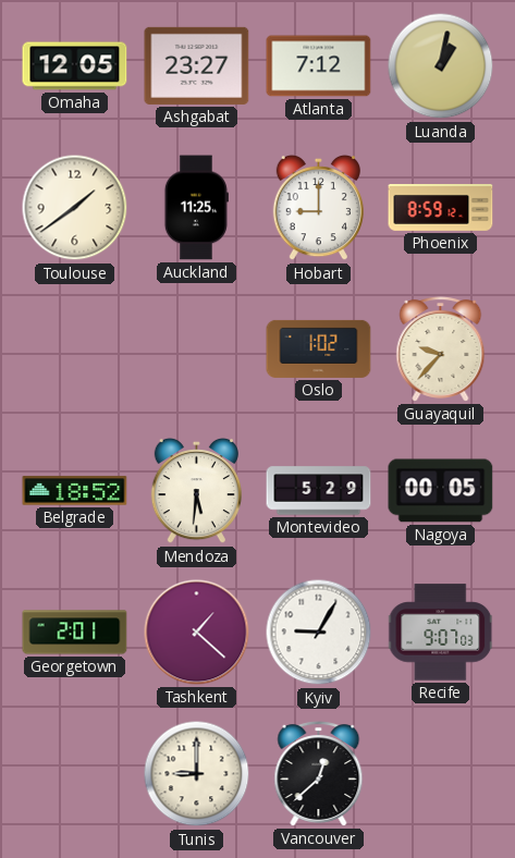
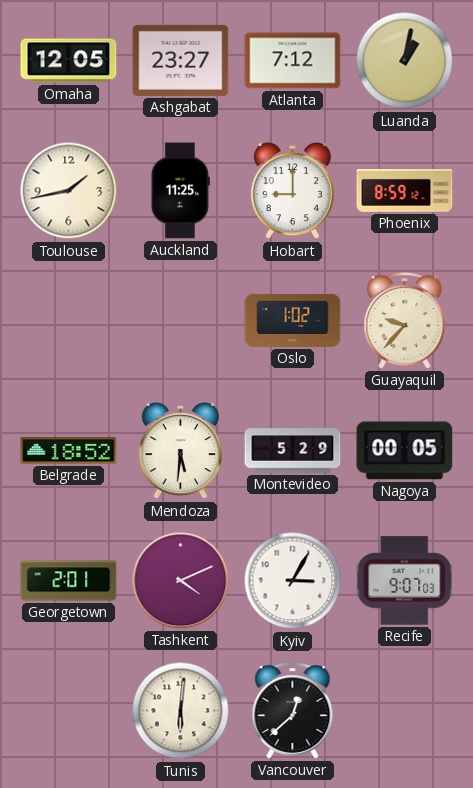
Toulouse: 1:39 -> 1:43
Tashkent: 1:22 -> 4:11
Kyiv: 9:05 -> 3:05
Tunis: 9:00 -> 6:01
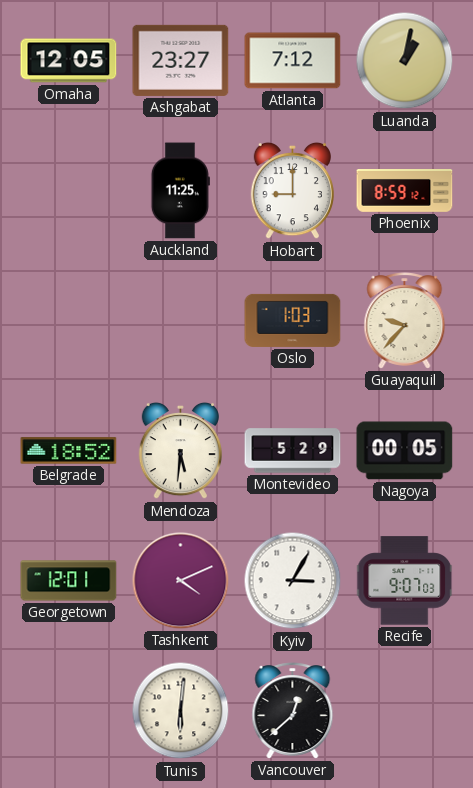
Toulouse: 1:43 -> none
Oslo: 1:02 -> 1:03
Georgetown: 2:01 -> 12:01
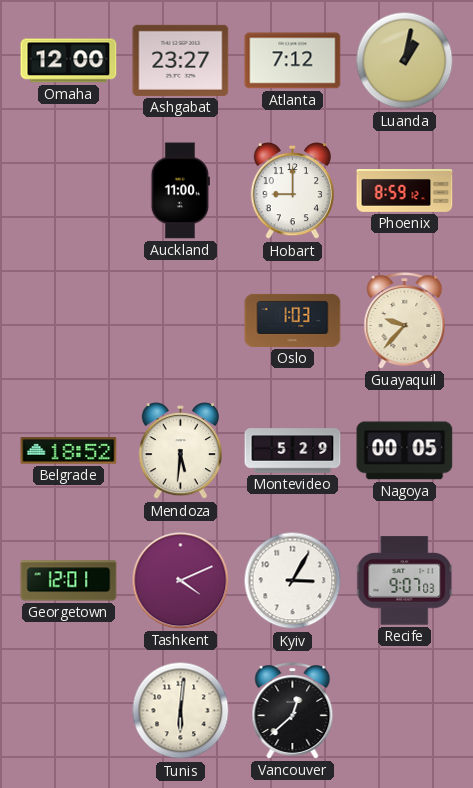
Omaha: 12:05 -> 12:00
Auckland: 11:25 -> 11:00
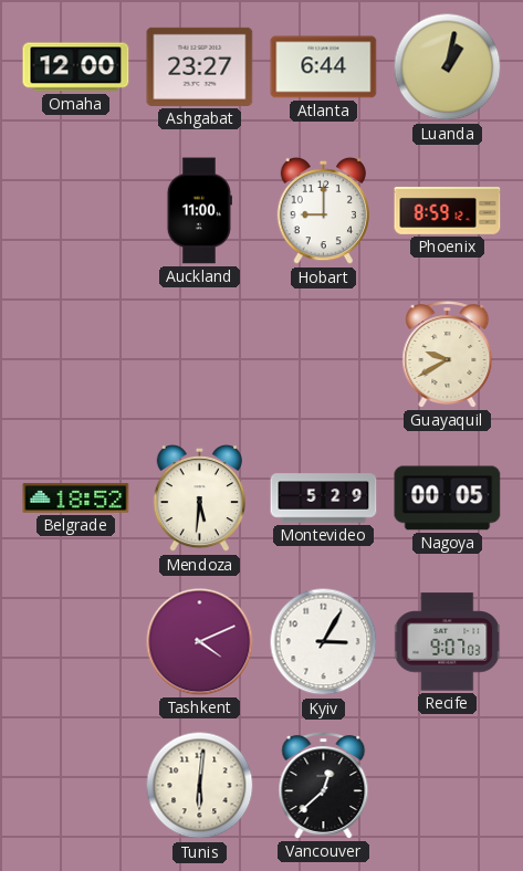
Atlanta: 7:12 -> 6:44
Oslo: 1:03 -> none
Guayaquil: 9:37 -> 9:40
Georgetown: 12:01 -> none
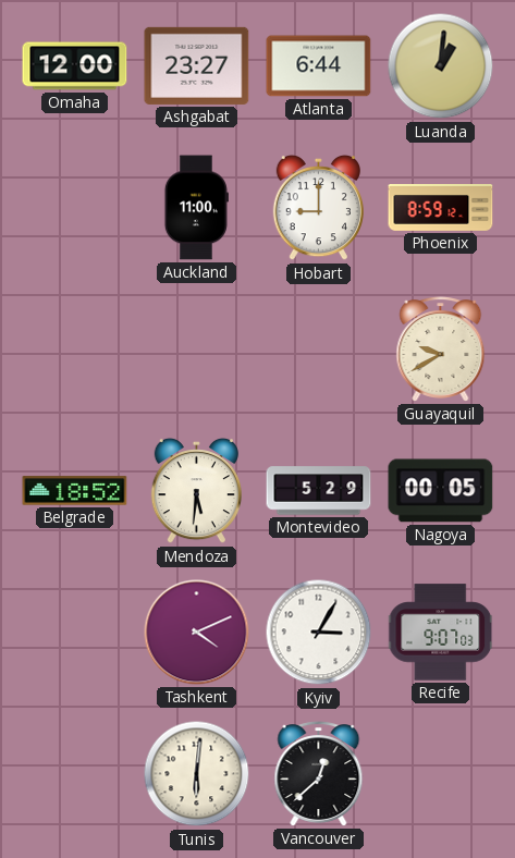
Luanda: 1:02 -> 1:01
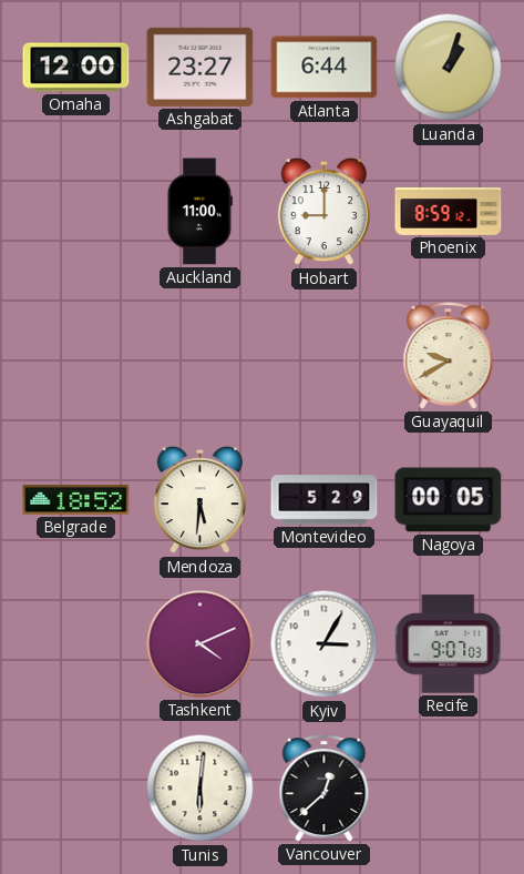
Luanda: 1:01 -> 1:03
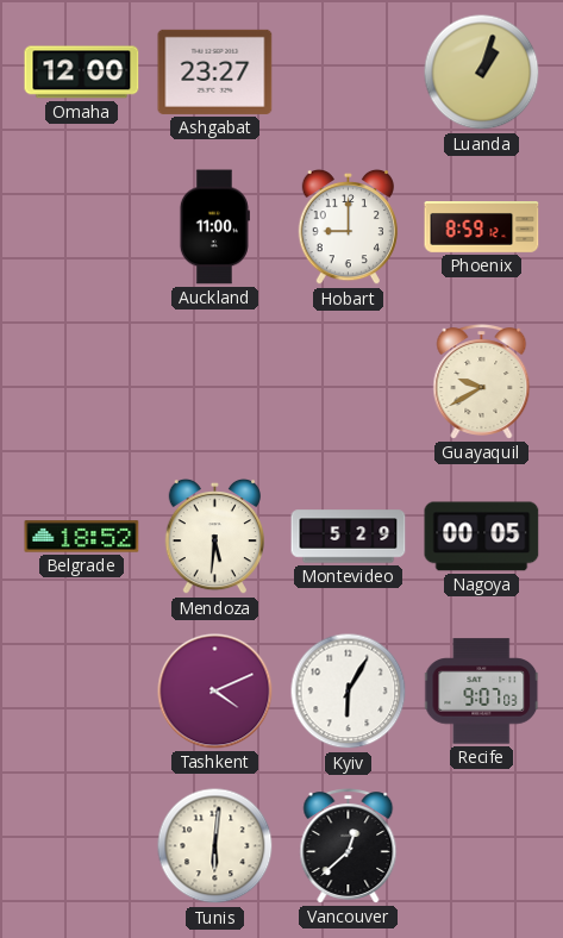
Atlanta: 6:44 -> none
Kyiv: 3:05 -> 6:05
